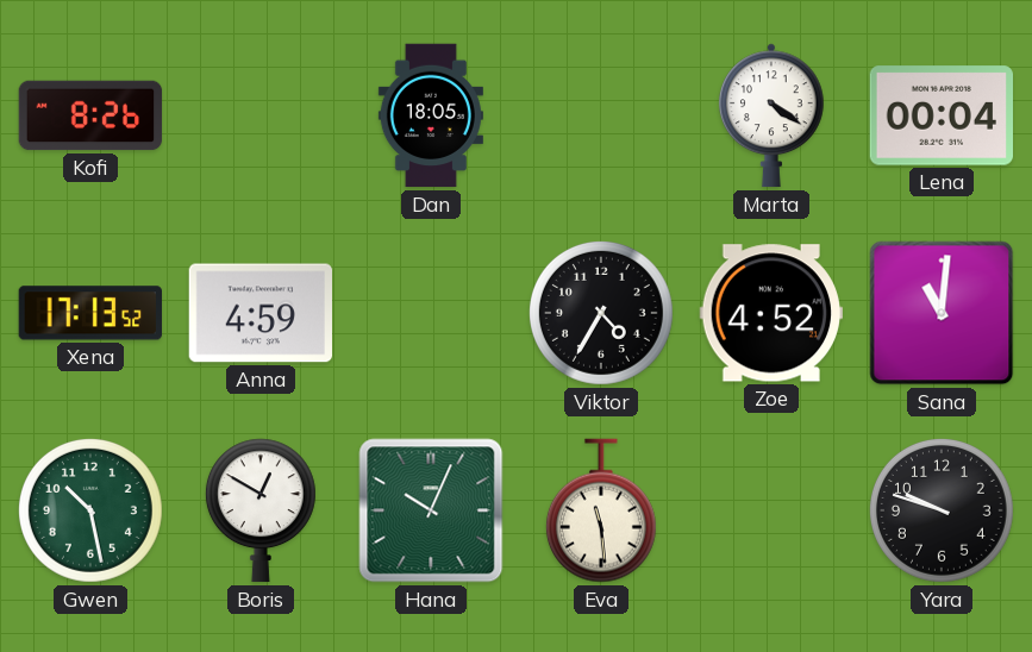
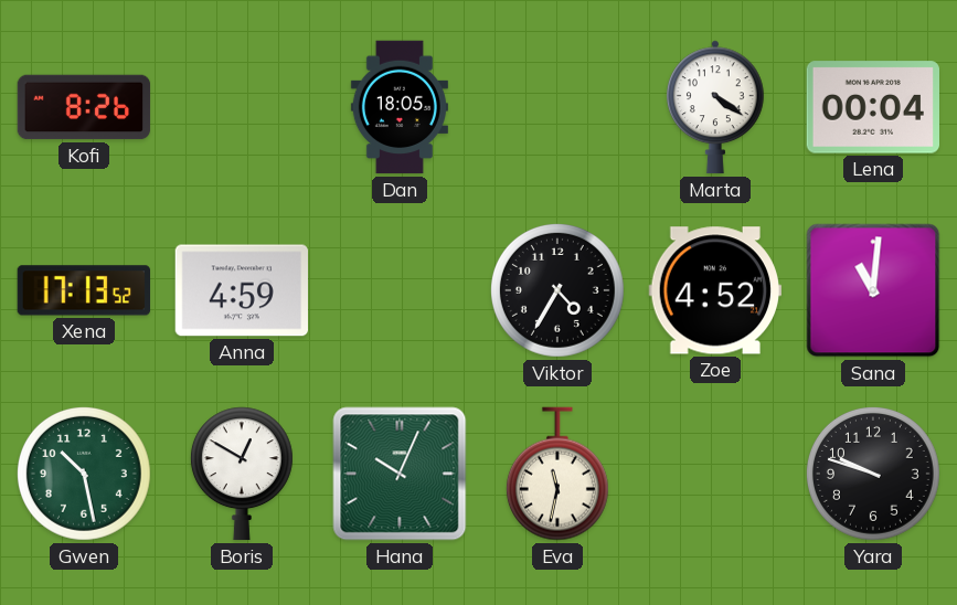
Eva: 11:29 -> 11:32
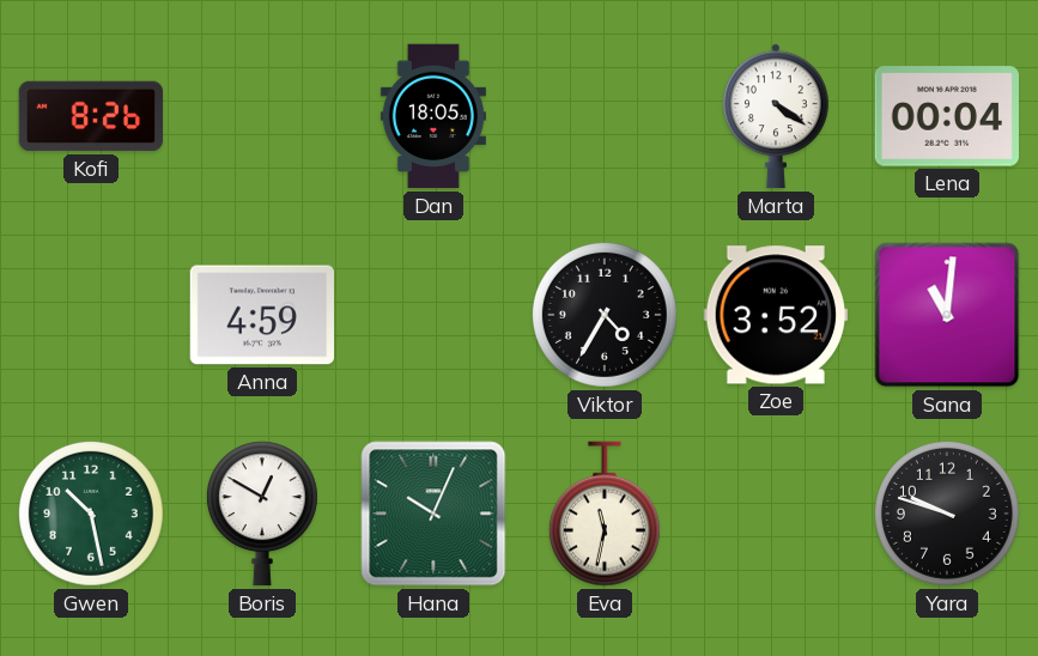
Xena: 17:13 -> none
Zoe: 4:52 -> 3:52
